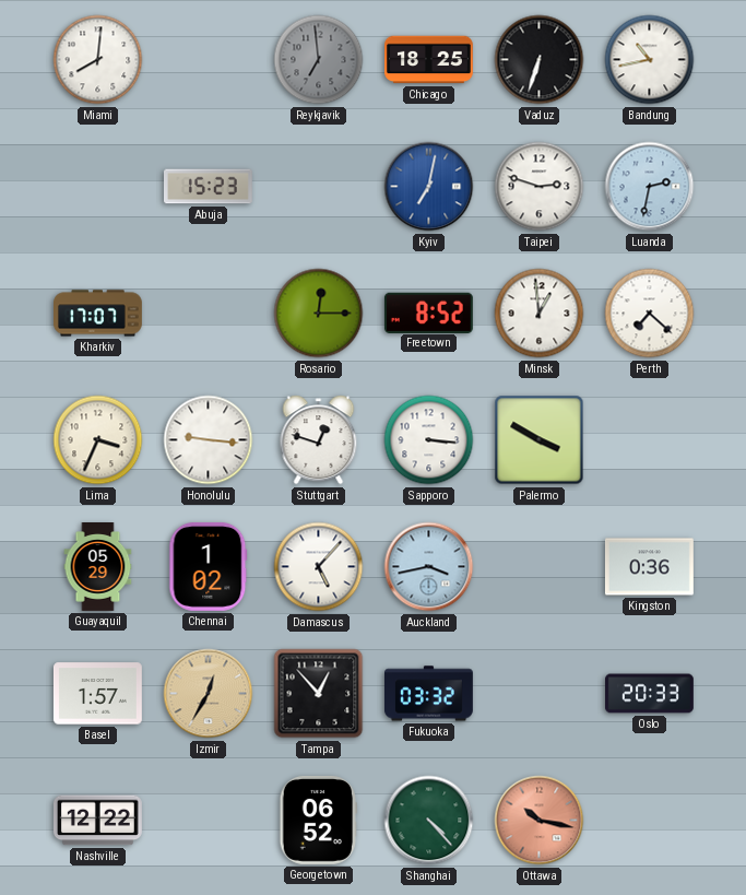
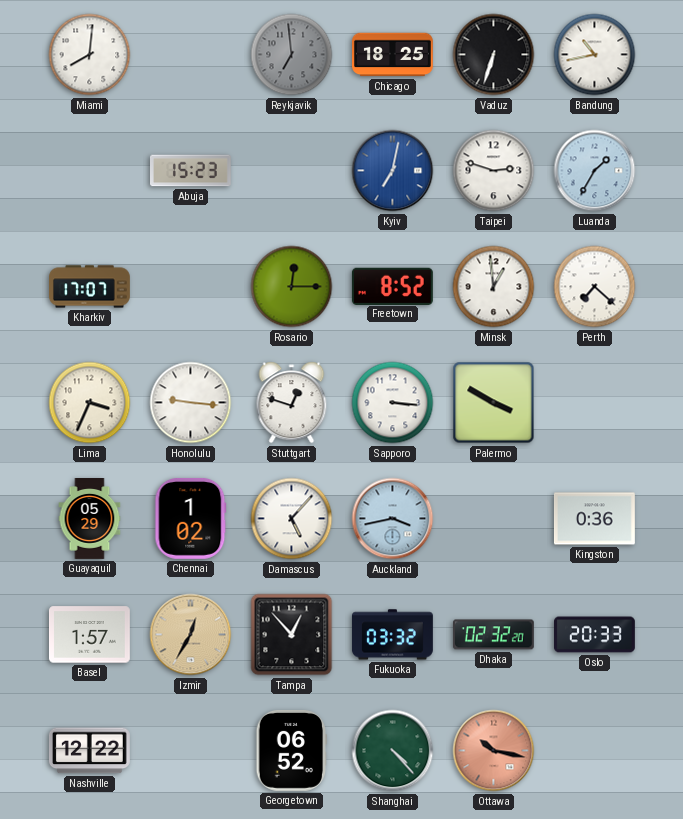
Luanda: 2:32 -> 1:35
Dhaka: none -> 02:32
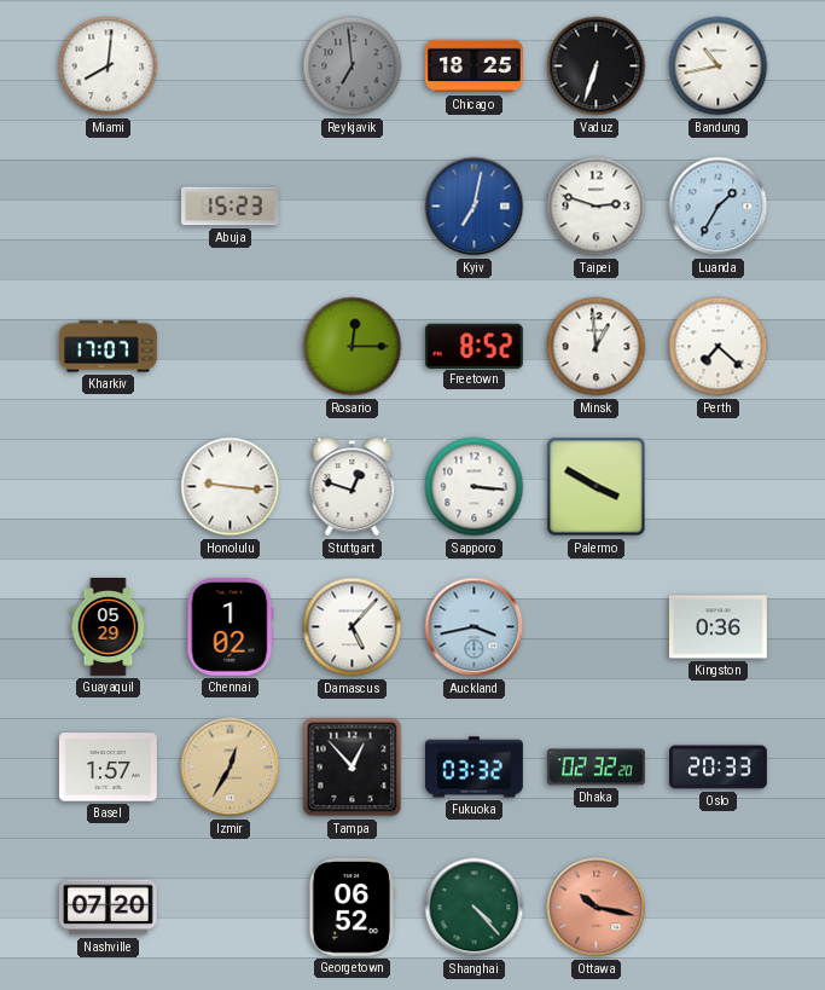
Lima: 3:34 -> none
Nashville: 12:22 -> 07:20
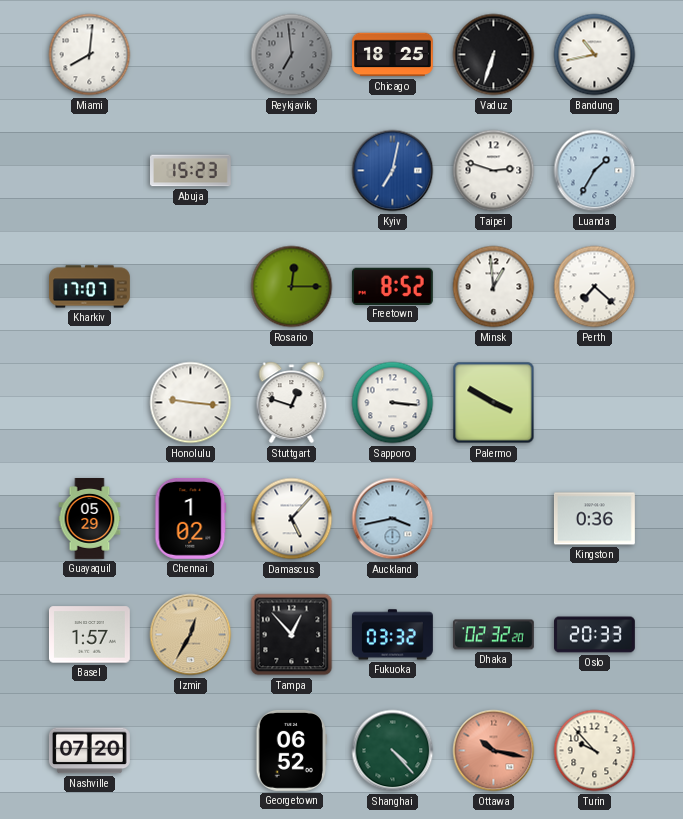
Turin: none -> 9:53
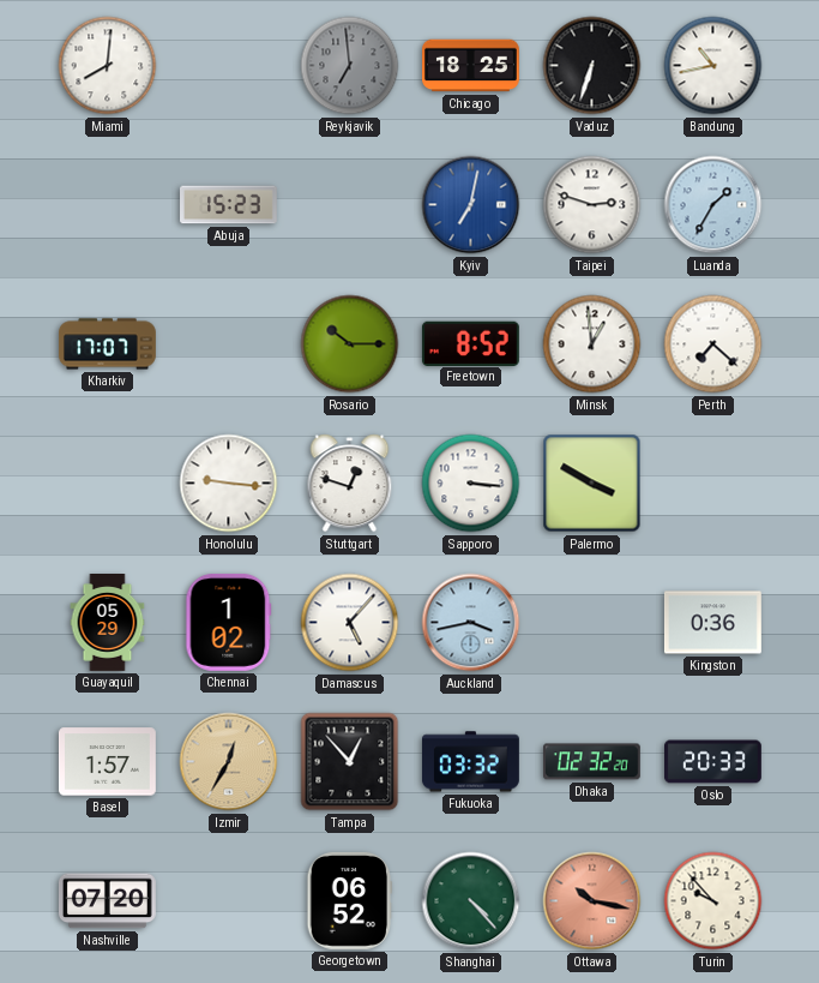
Rosario: 12:15 -> 10:15
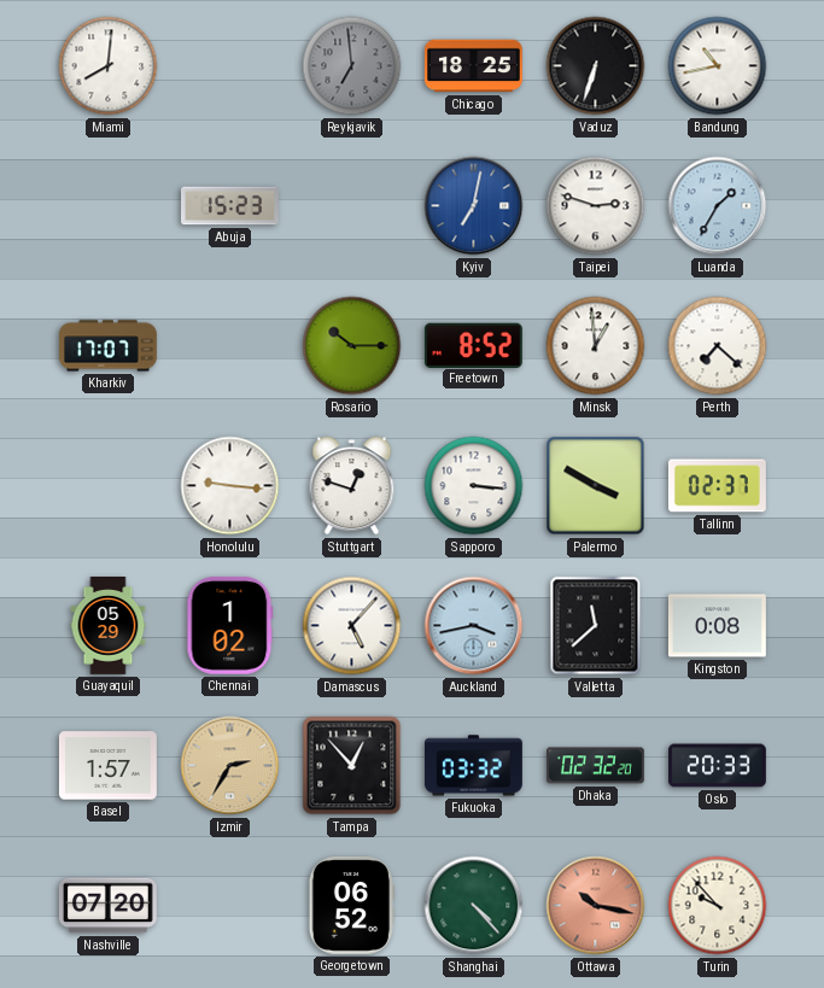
Tallinn: none -> 02:37
Valletta: none -> 11:38
Kingston: 0:36 -> 0:08
Izmir: 12:35 -> 2:35
